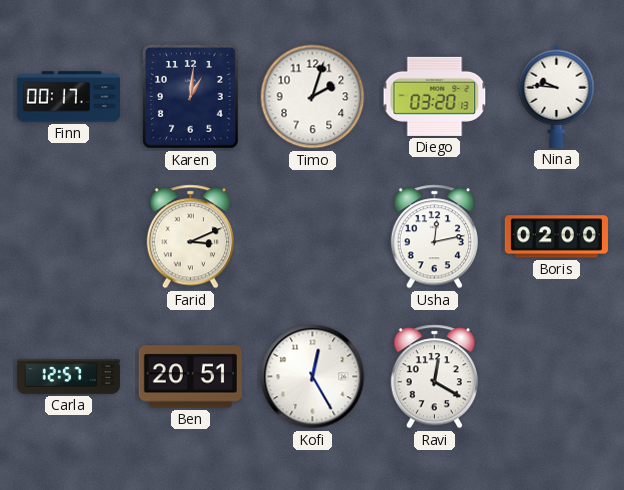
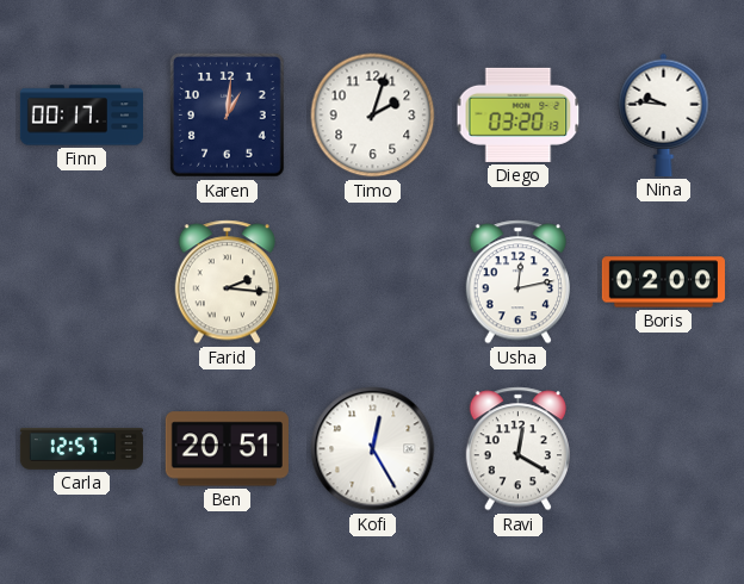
Farid: 3:11 -> 2:16
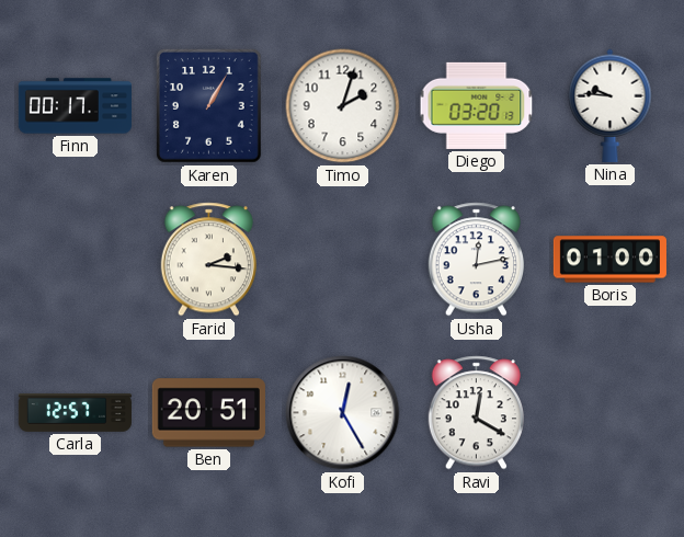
Karen: 1:01 -> 1:05
Boris: 02:00 -> 01:00
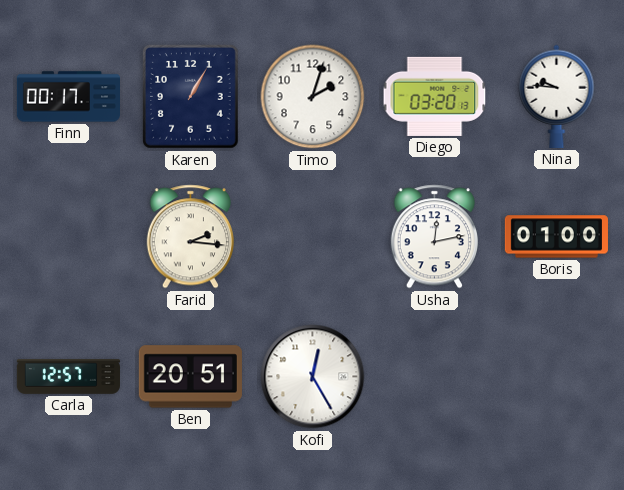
Ravi: 12:20 -> none
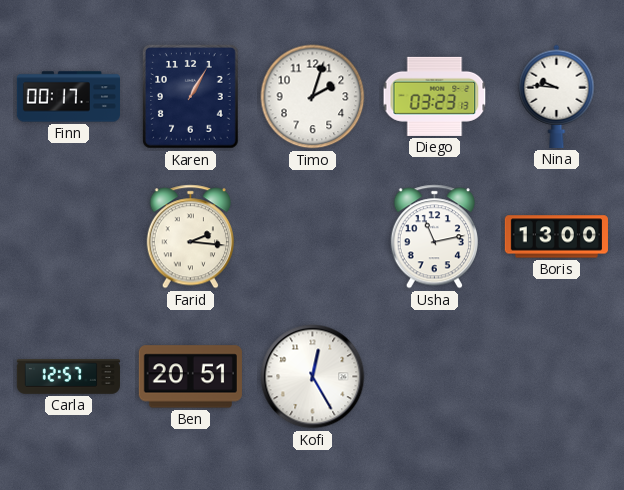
Diego: 03:20 -> 03:23
Usha: 12:13 -> 11:13
Boris: 01:00 -> 13:00
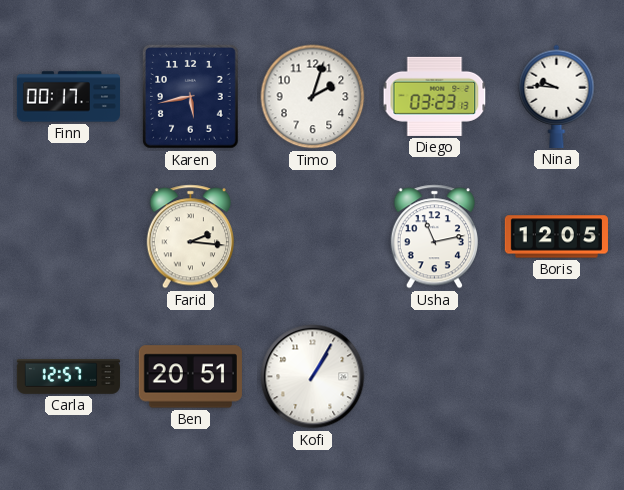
Karen: 1:05 -> 5:43
Boris: 13:00 -> 12:05
Kofi: 12:25 -> 1:05
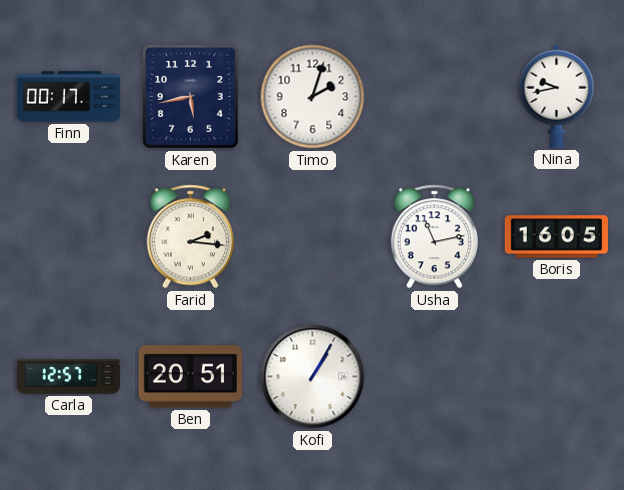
Diego: 03:23 -> none
Nina: 9:46 -> 9:43
Boris: 12:05 -> 16:05
